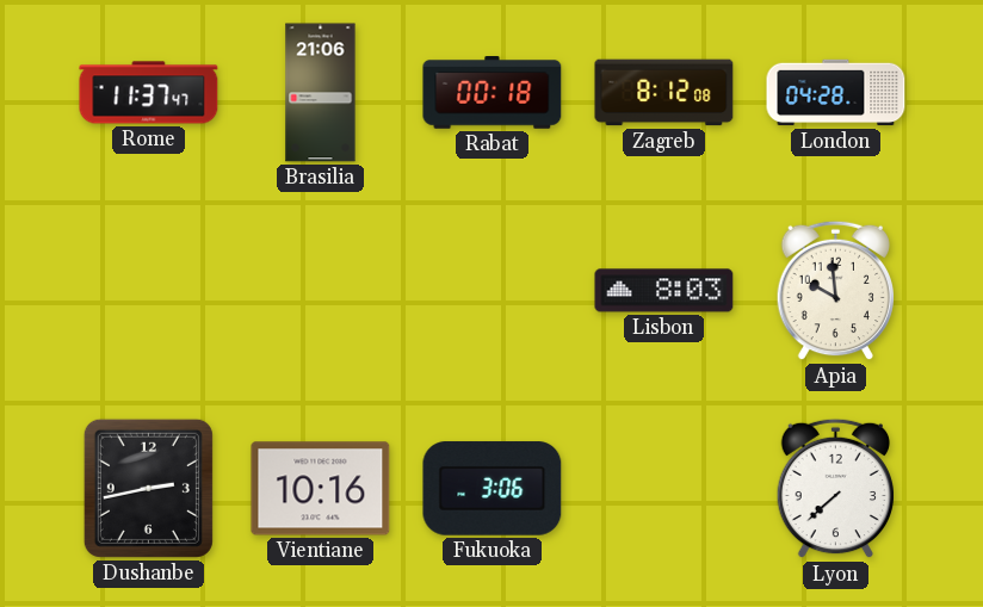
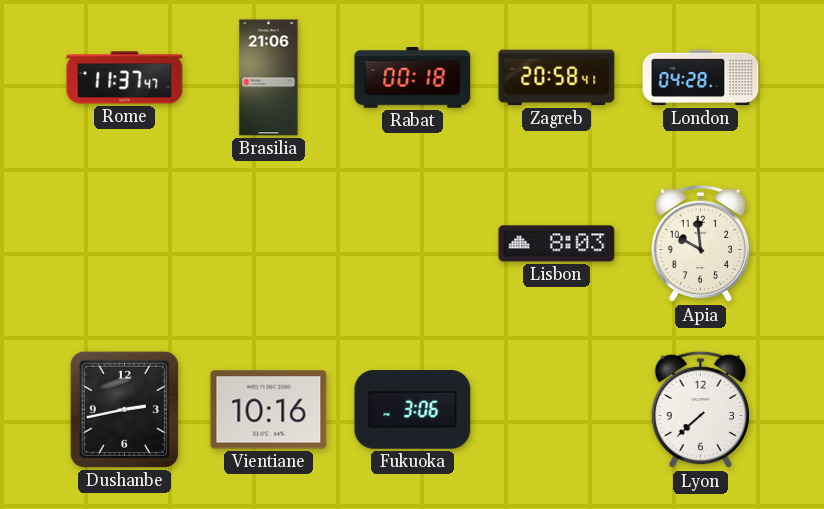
Zagreb: 8:12 -> 20:58
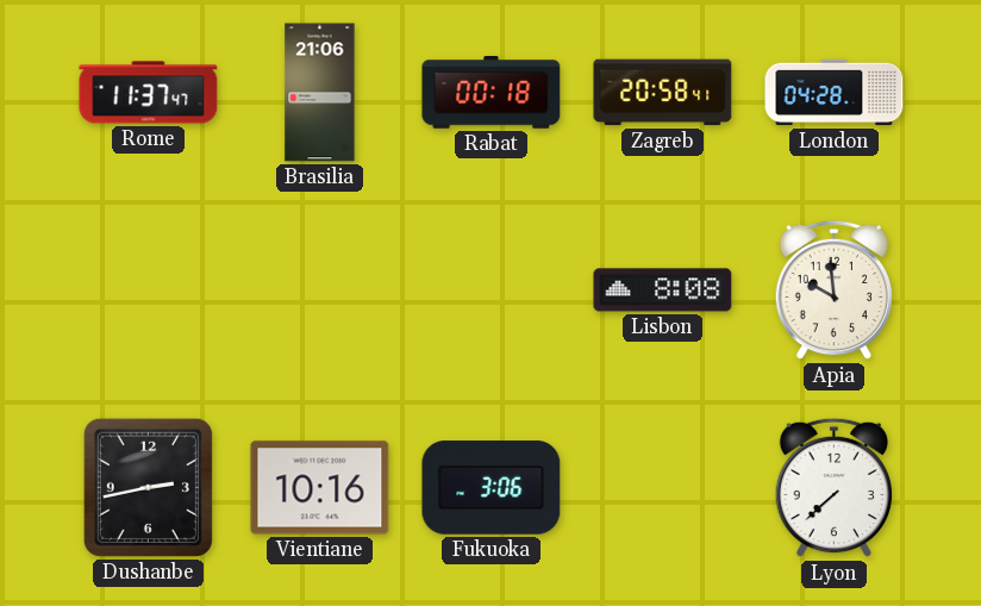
Lisbon: 8:03 -> 8:08
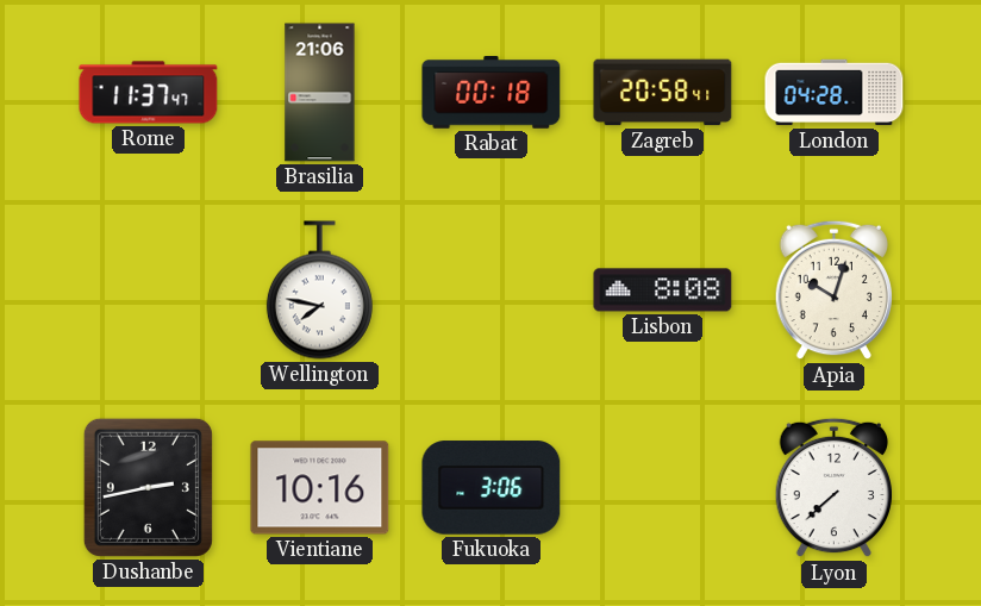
Wellington: none -> 7:47
Apia: 9:59 -> 10:03
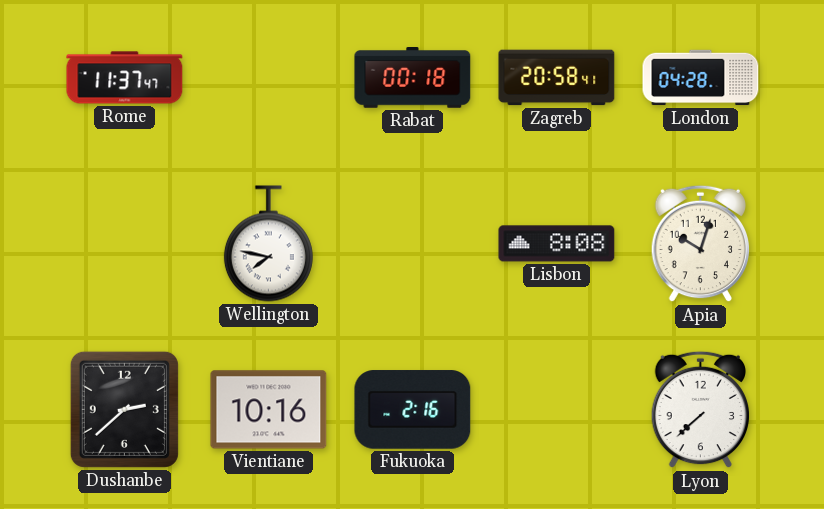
Brasilia: 21:06 -> none
Dushanbe: 2:43 -> 2:38
Fukuoka: 3:06 -> 2:16
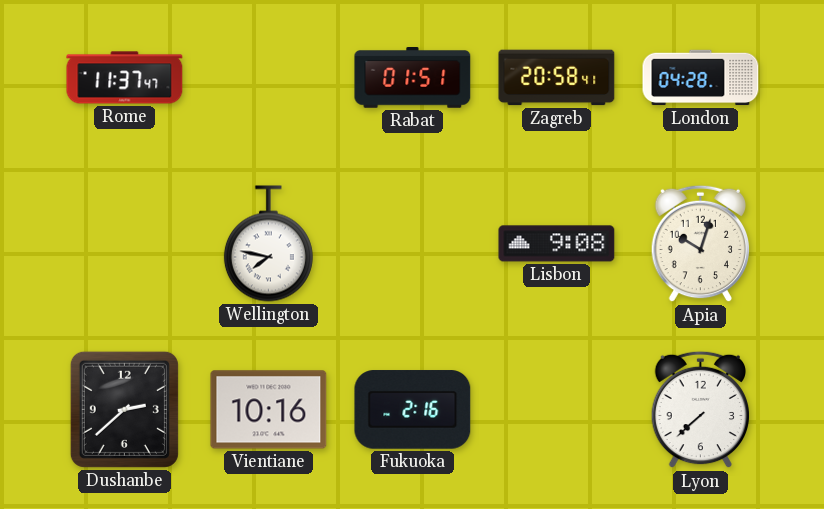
Rabat: 00:18 -> 01:51
Lisbon: 8:08 -> 9:08
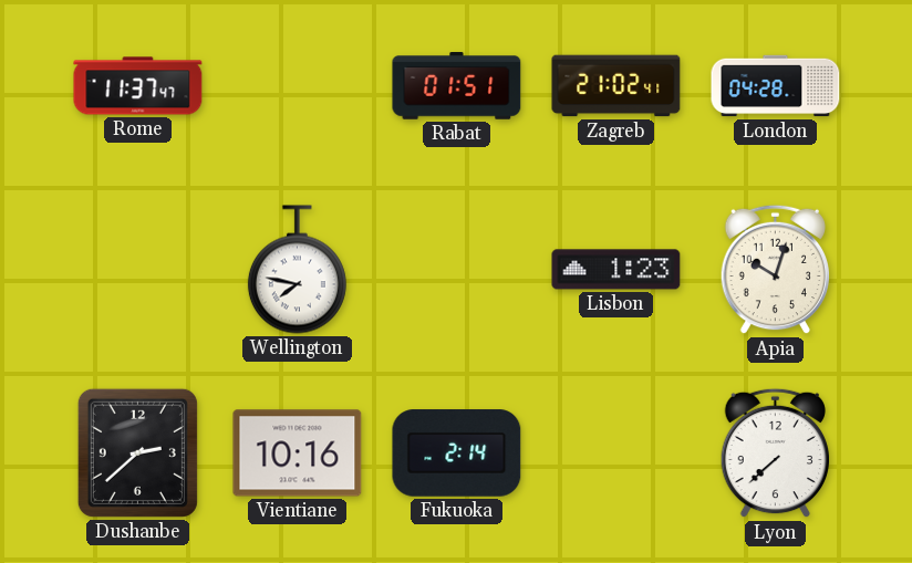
Zagreb: 20:58 -> 21:02
Lisbon: 9:08 -> 1:23
Fukuoka: 2:16 -> 2:14
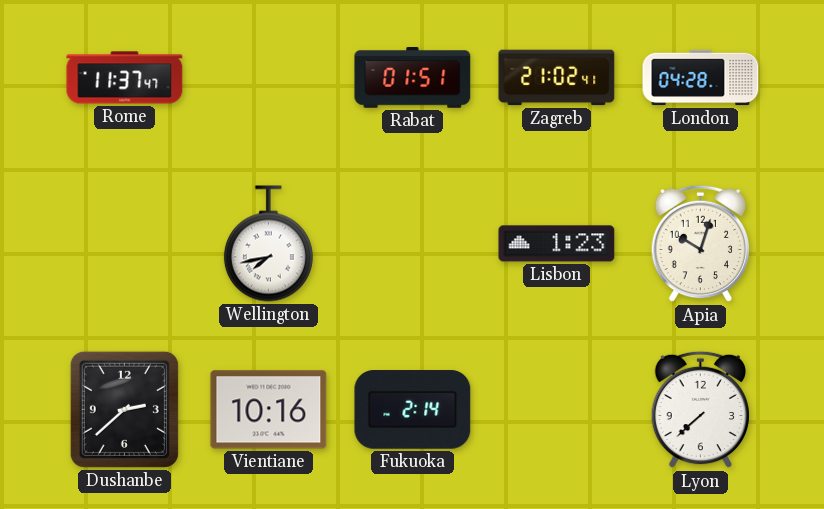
Wellington: 7:47 -> 7:43
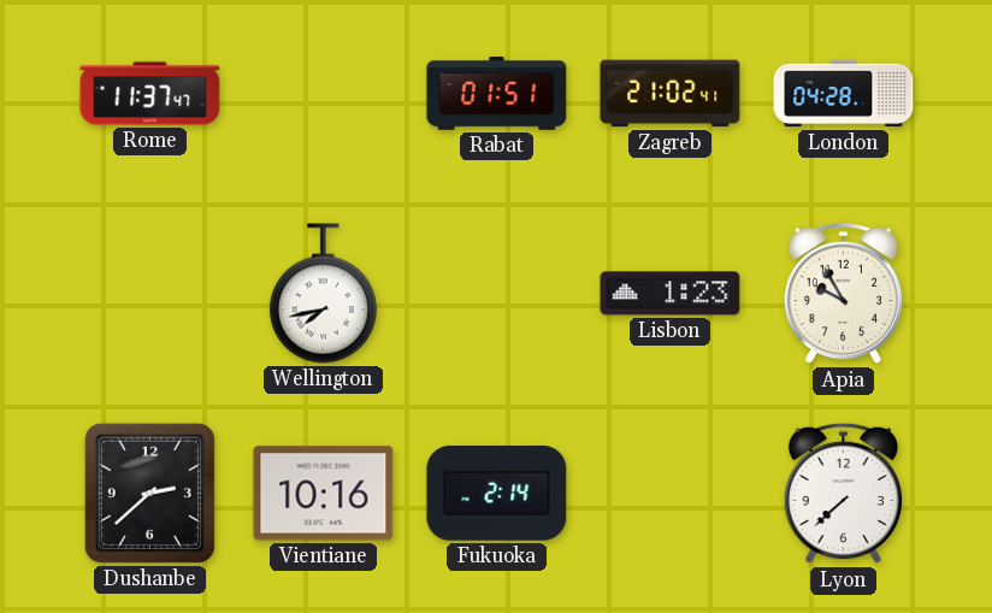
Apia: 10:03 -> 9:55
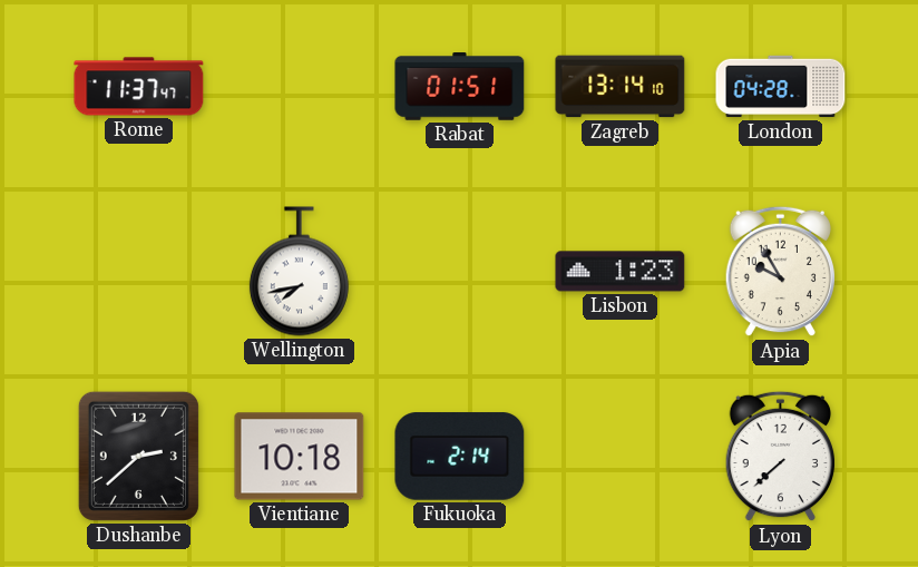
Zagreb: 21:02 -> 13:14
Vientiane: 10:16 -> 10:18
